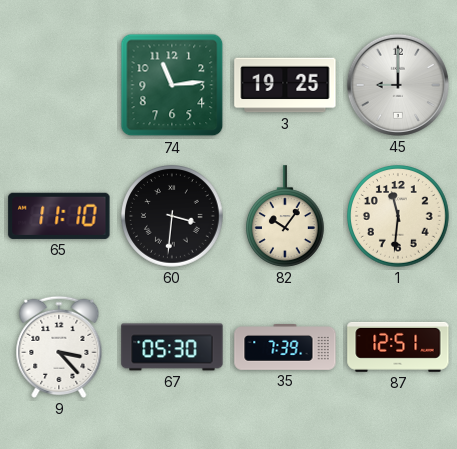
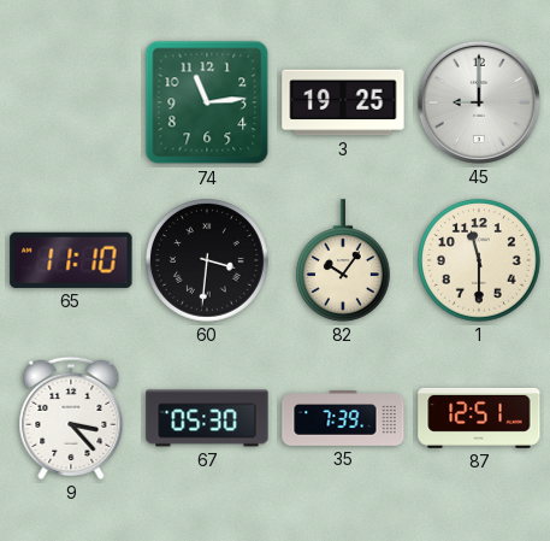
1: 11:31 -> 11:30
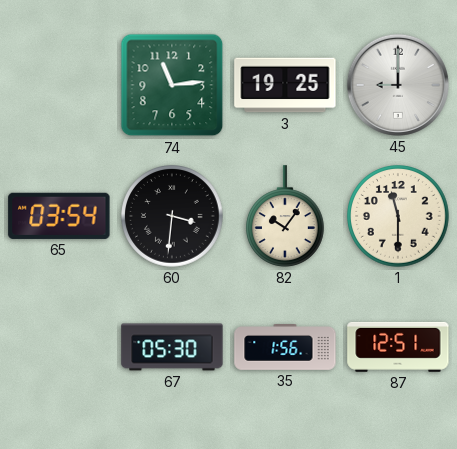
65: 11:10 -> 03:54
9: 3:23 -> none
35: 7:39 -> 1:56
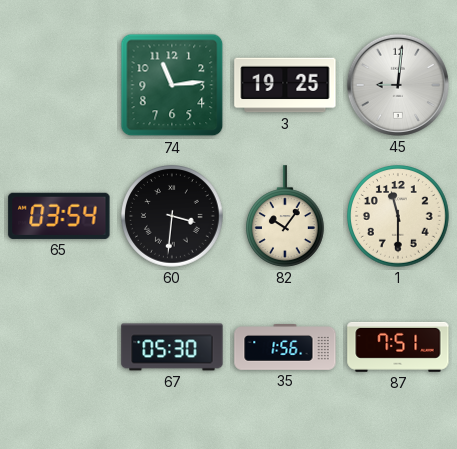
45: 9:00 -> 9:01
87: 12:51 -> 7:51
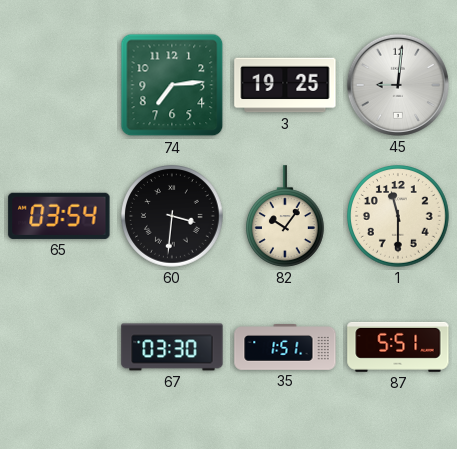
74: 11:14 -> 7:14
67: 05:30 -> 03:30
35: 1:56 -> 1:51
87: 7:51 -> 5:51
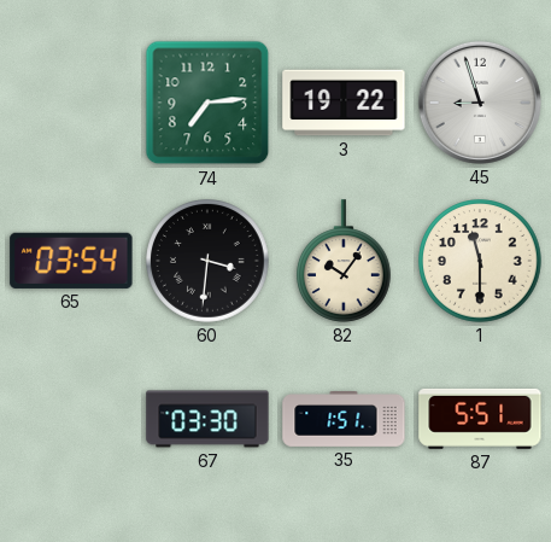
3: 19:25 -> 19:22
45: 9:01 -> 8:57
